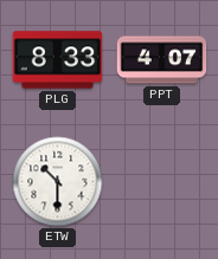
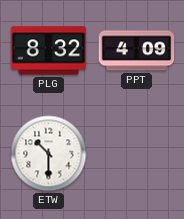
PLG: 8:33 -> 8:32
PPT: 4:07 -> 4:09
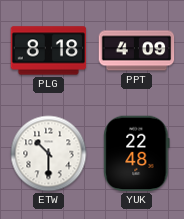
PLG: 8:32 -> 8:18
YUK: none -> 22:48
